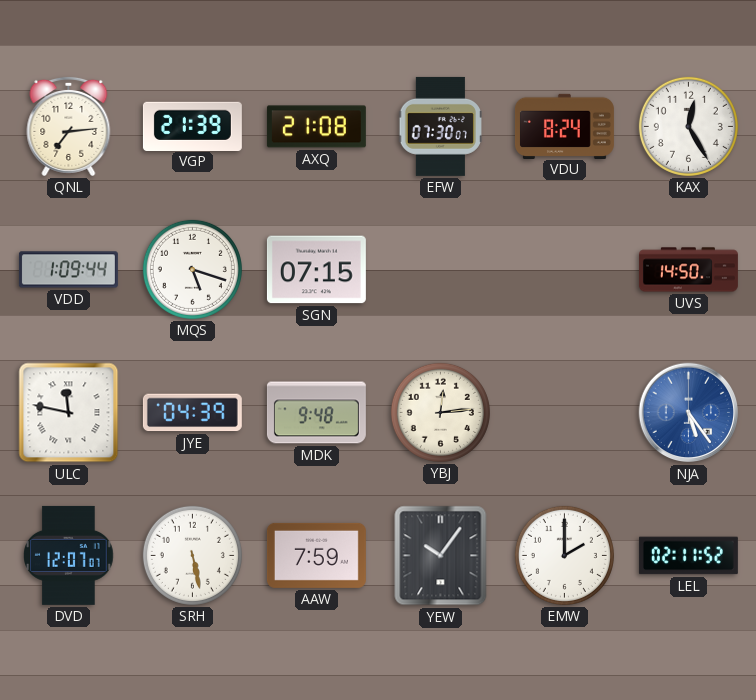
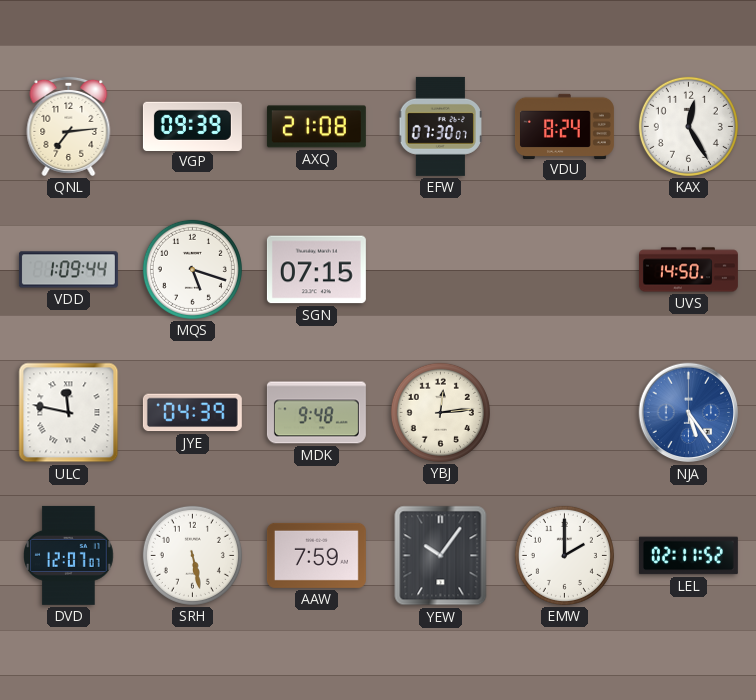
VGP: 21:39 -> 09:39
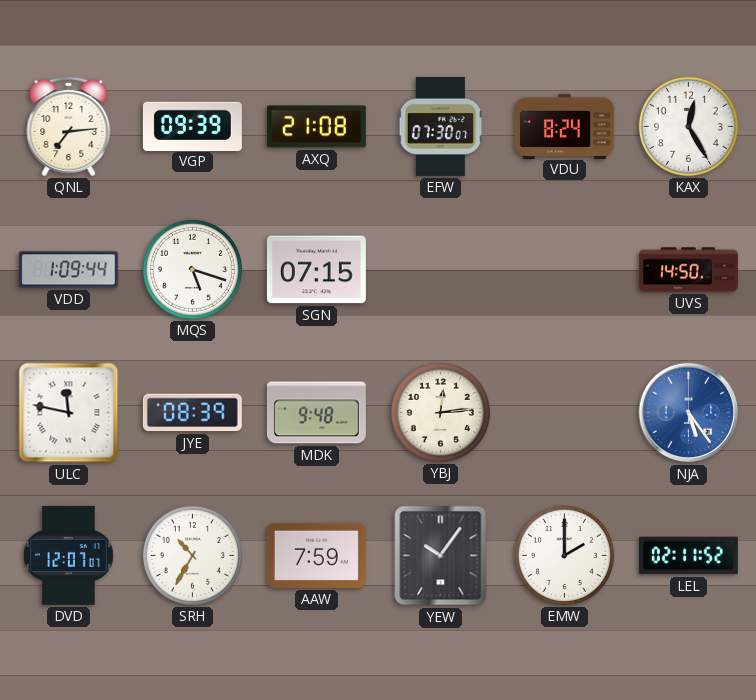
JYE: 04:39 -> 08:39
SRH: 5:28 -> 10:35
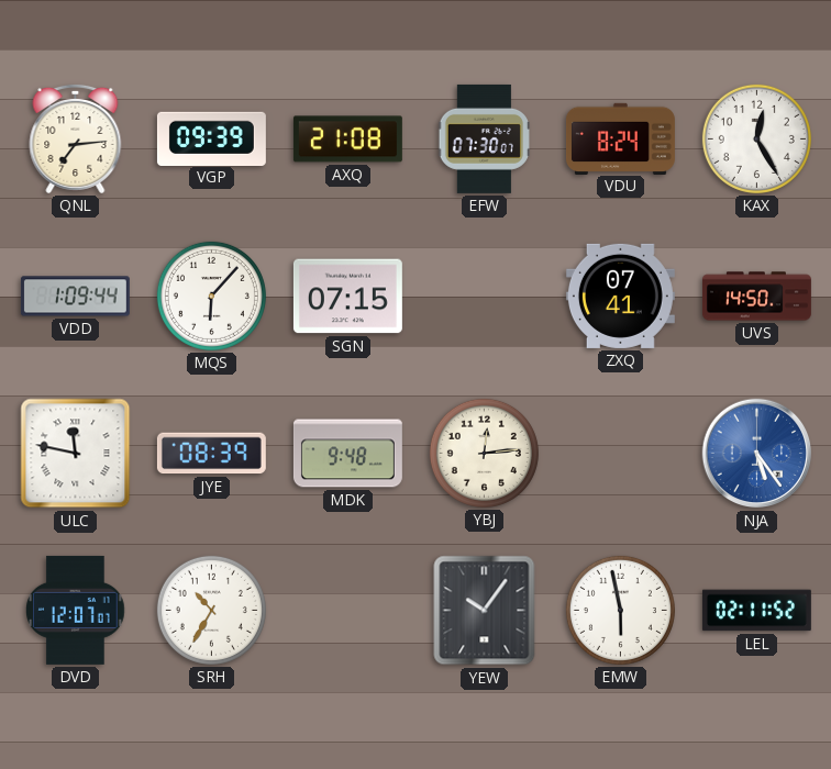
MQS: 5:18 -> 6:07
ZXQ: none -> 07:41
AAW: 7:59 -> none
EMW: 2:00 -> 5:58
